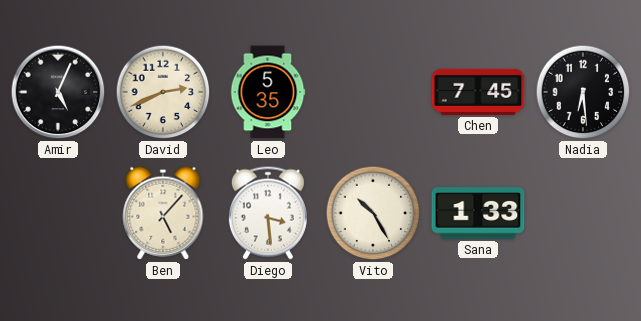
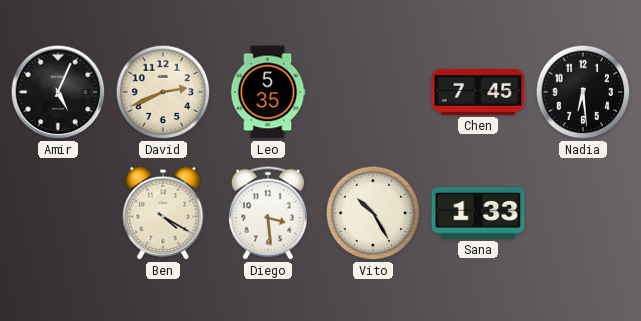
Ben: 5:07 -> 4:20
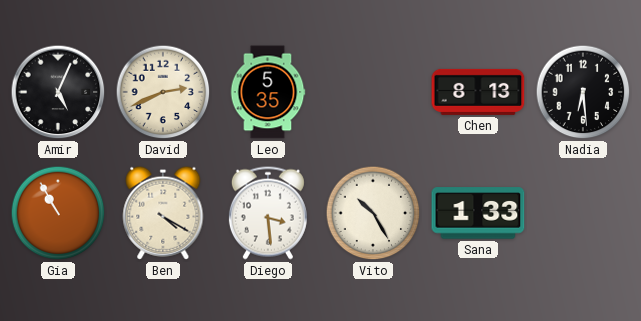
Chen: 7:45 -> 8:13
Gia: none -> 10:55
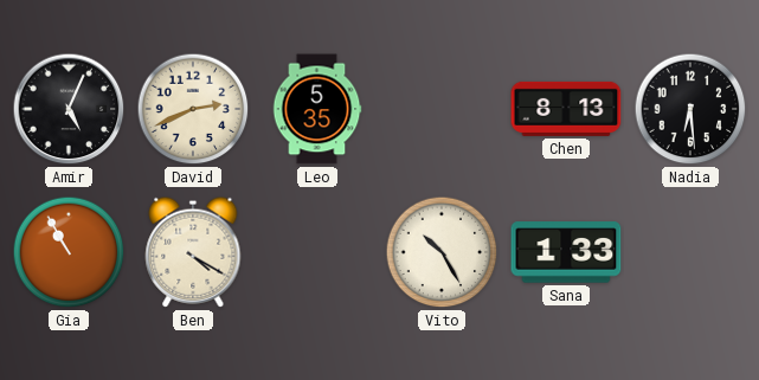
Diego: 3:29 -> none
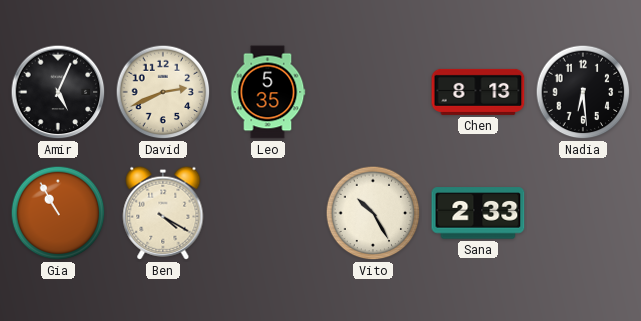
Sana: 1:33 -> 2:33
